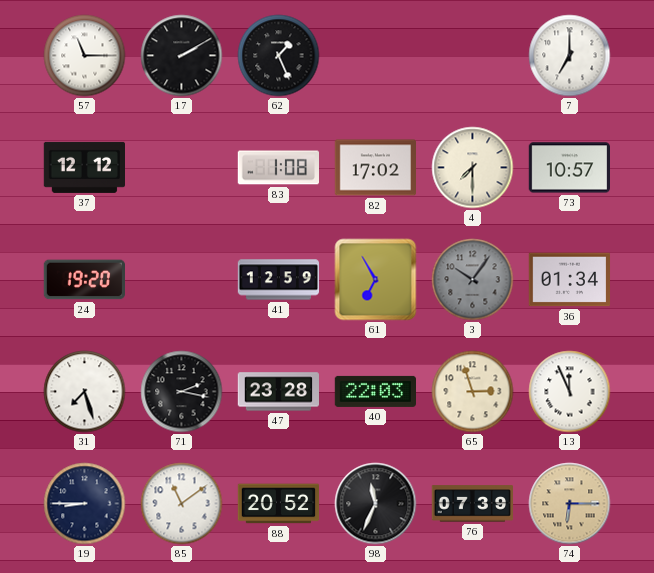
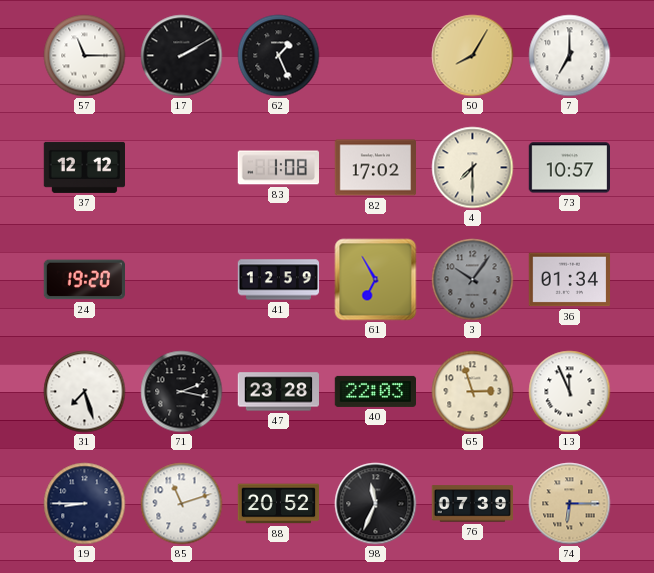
50: none -> 8:05
85: 11:09 -> 11:12
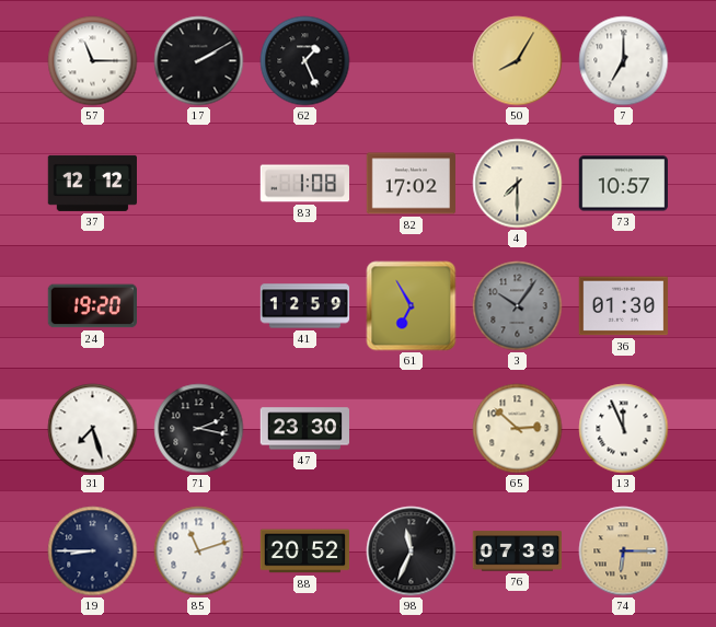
36: 01:34 -> 01:30
47: 23:28 -> 23:30
40: 22:03 -> none
65: 2:57 -> 2:52
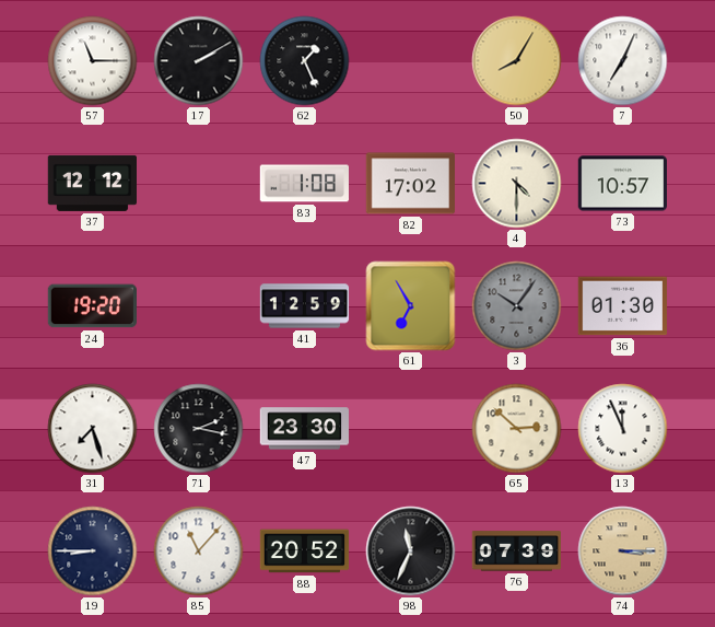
7: 7:00 -> 7:04
4: 7:30 -> 4:30
85: 11:12 -> 11:07
74: 6:15 -> 3:15
